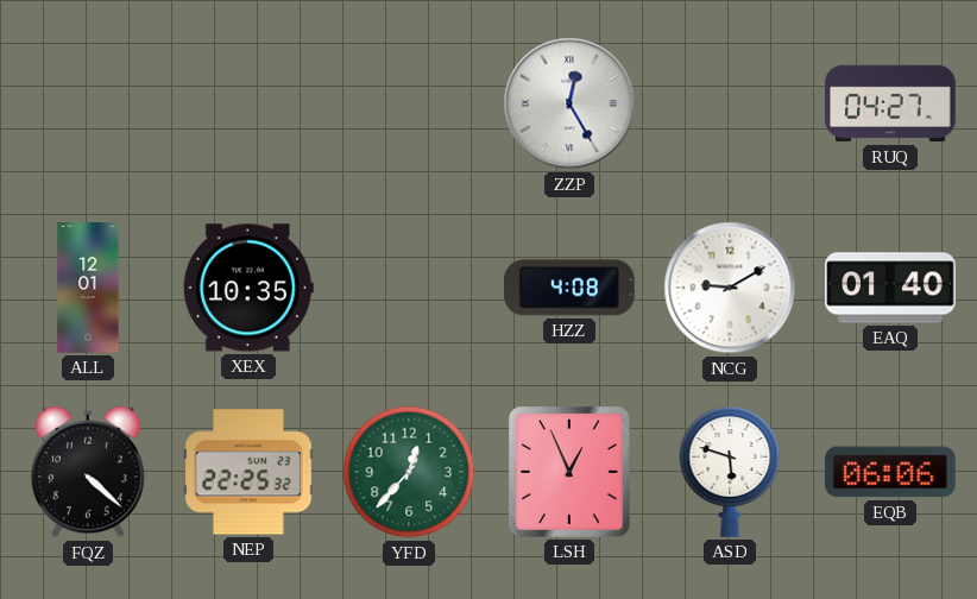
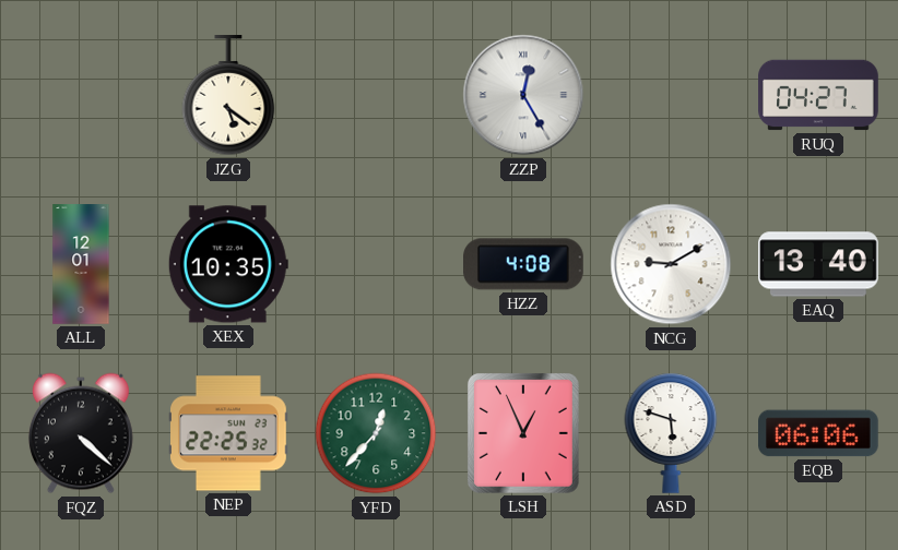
JZG: none -> 5:21
EAQ: 01:40 -> 13:40
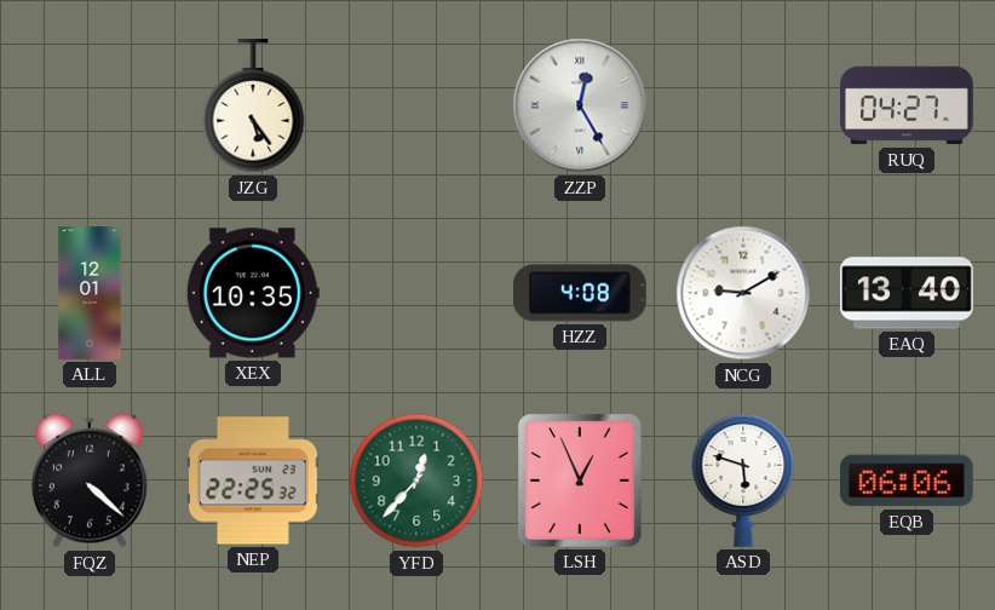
JZG: 5:21 -> 5:24
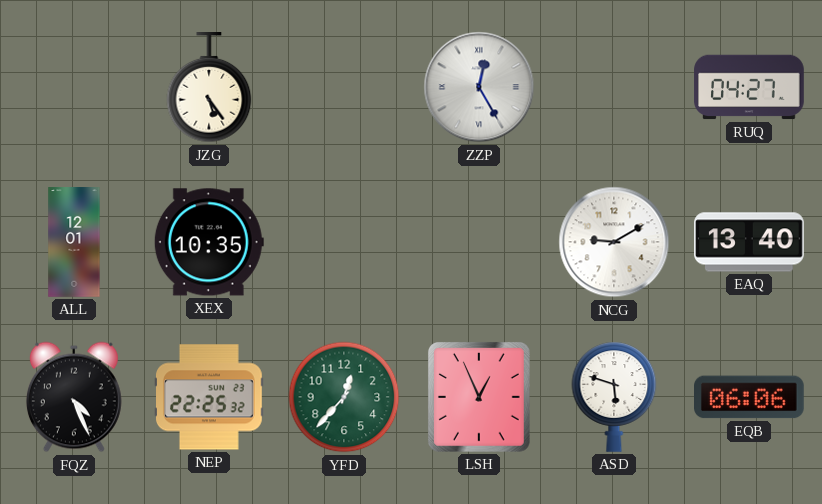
HZZ: 4:08 -> none
FQZ: 4:22 -> 4:26
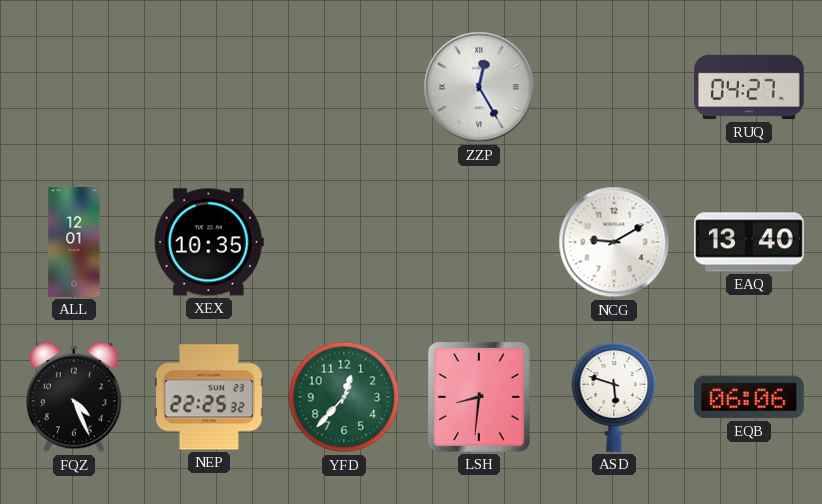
JZG: 5:24 -> none
LSH: 12:56 -> 8:31
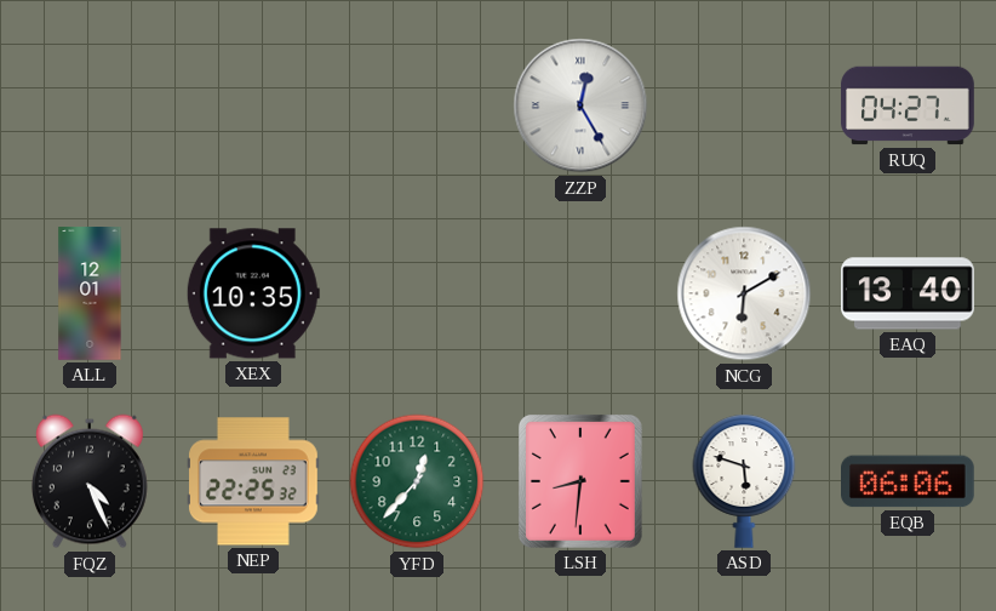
NCG: 9:10 -> 6:10
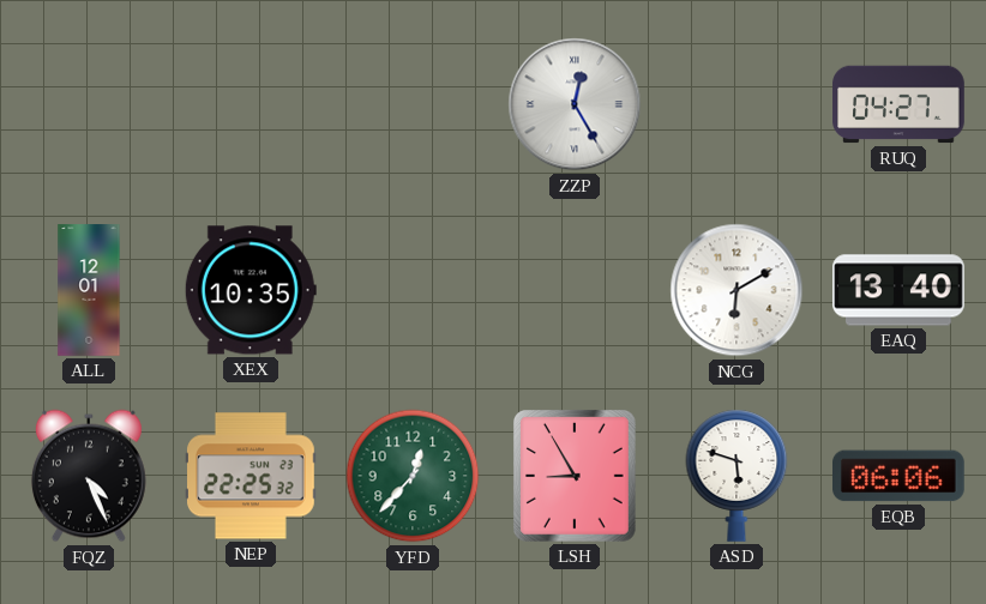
LSH: 8:31 -> 8:55
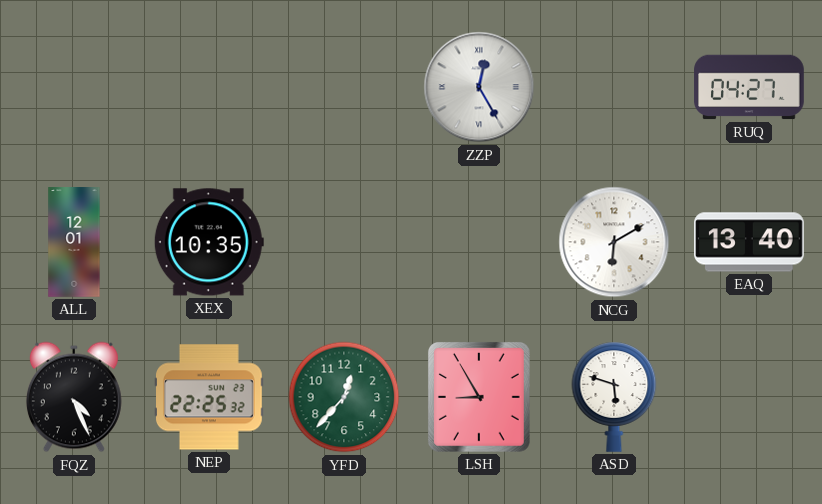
EQB: 06:06 -> none
